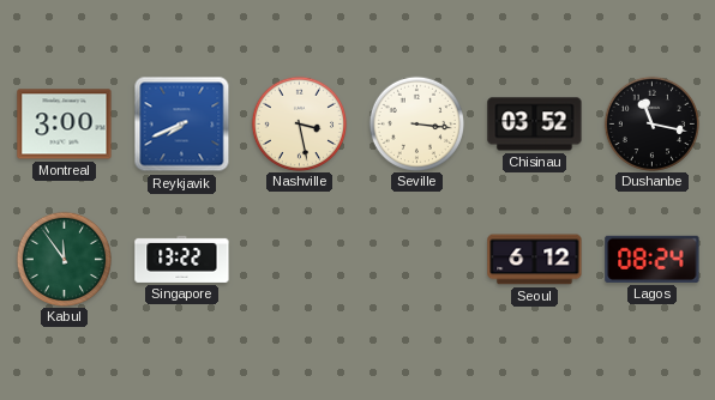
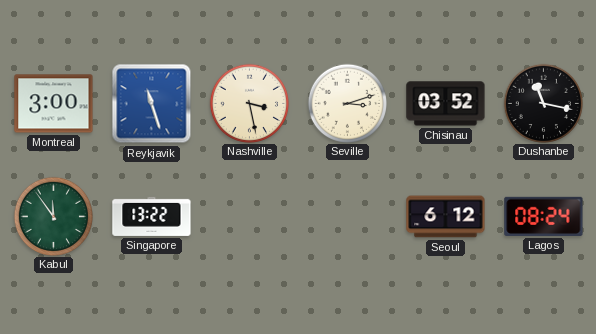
Reykjavik: 7:41 -> 11:27
Seville: 3:16 -> 3:12
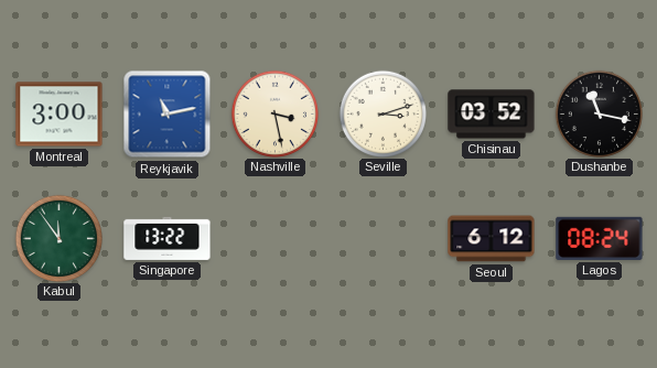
Reykjavik: 11:27 -> 11:13
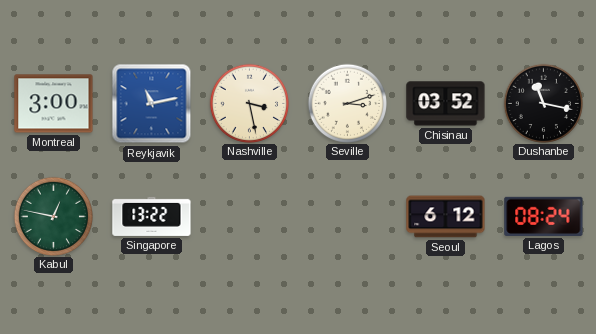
Kabul: 11:54 -> 12:47
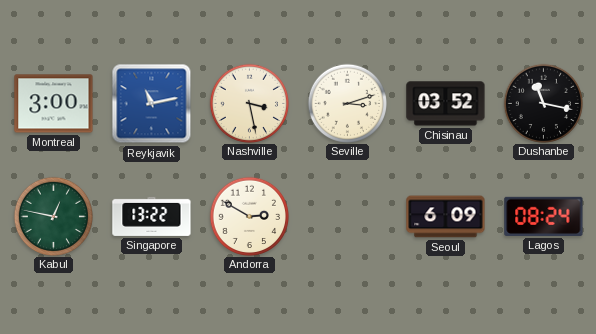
Andorra: none -> 2:50
Seoul: 6:12 -> 6:09
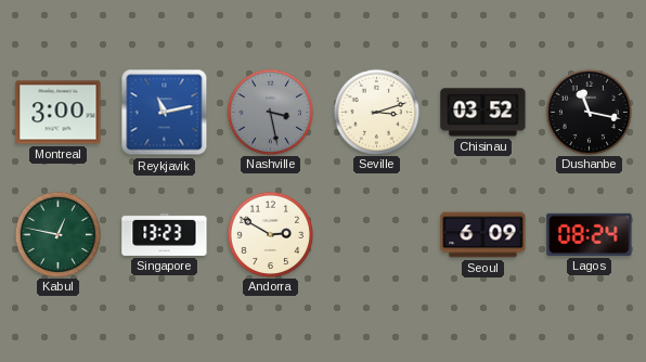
Nashville dial: cream -> grey
Singapore: 13:22 -> 13:23
